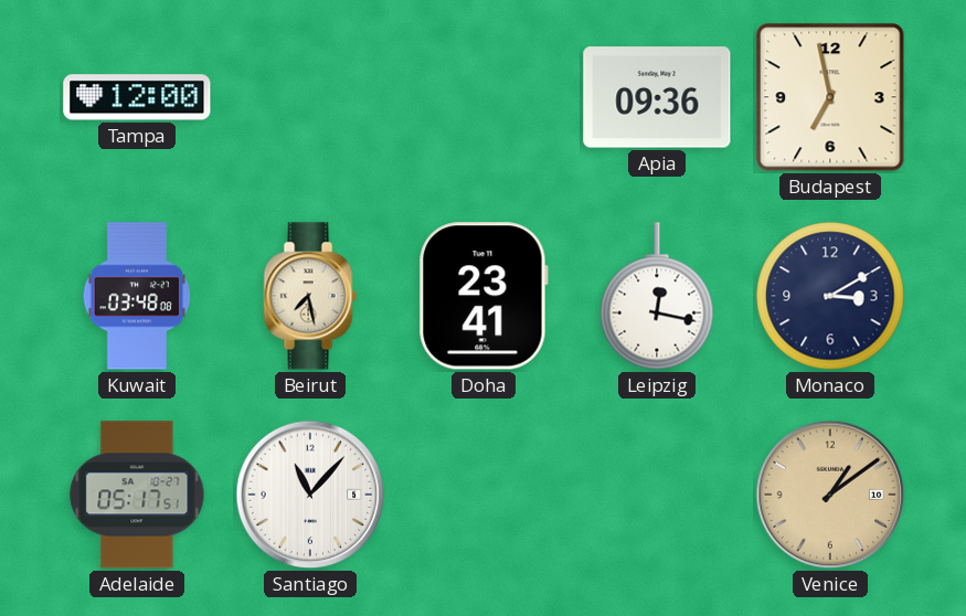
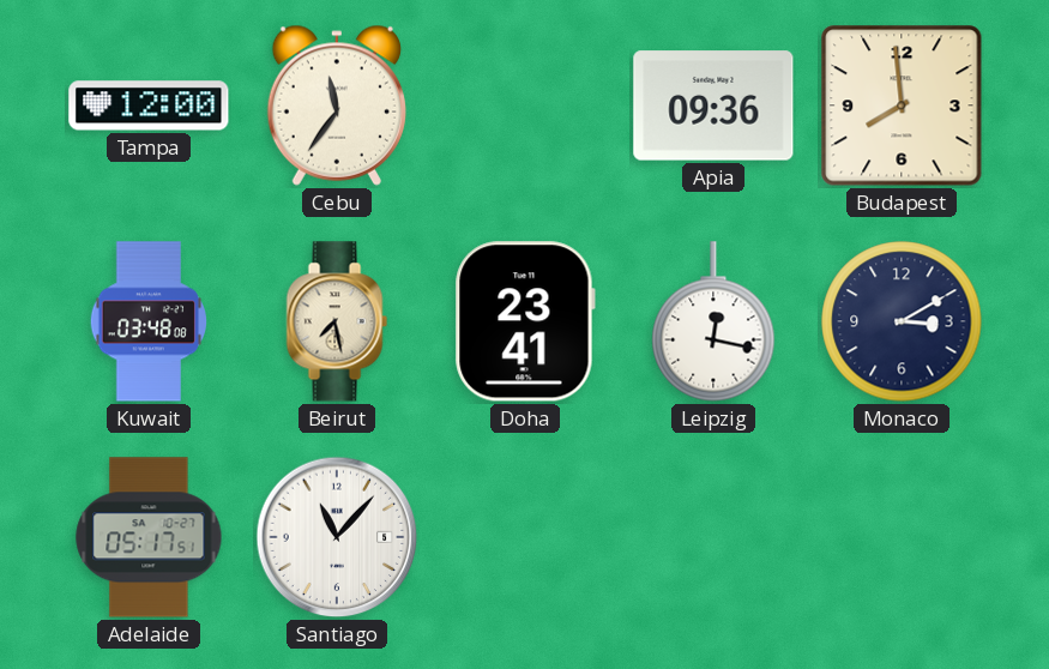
Cebu: none -> 11:36
Budapest: 6:58 -> 7:59
Venice: 1:09 -> none
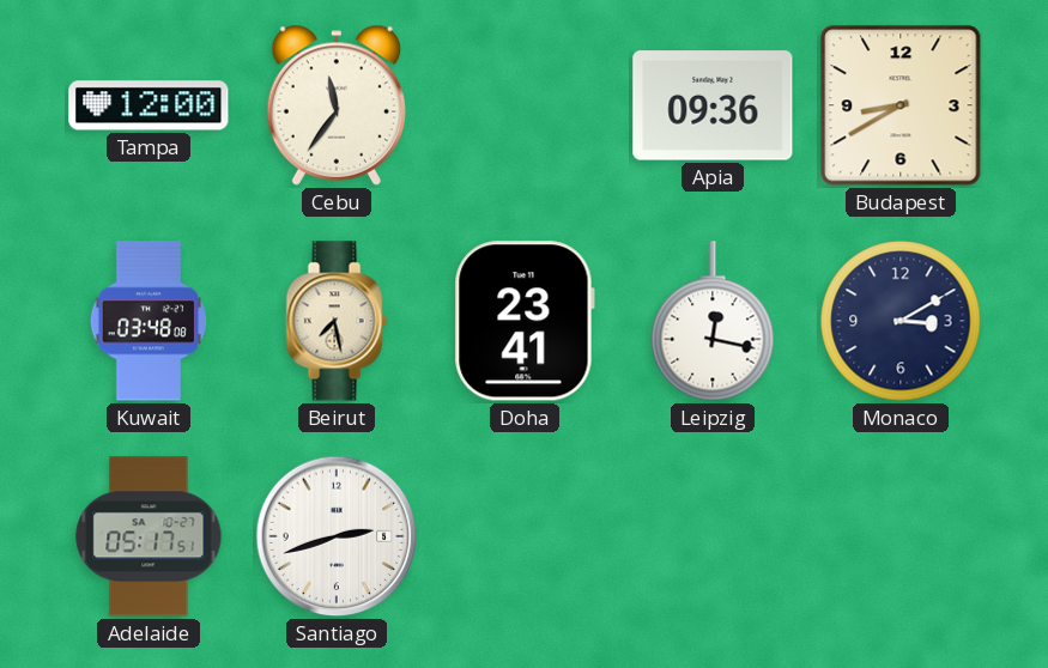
Budapest: 7:59 -> 8:40
Santiago: 11:07 -> 2:42
